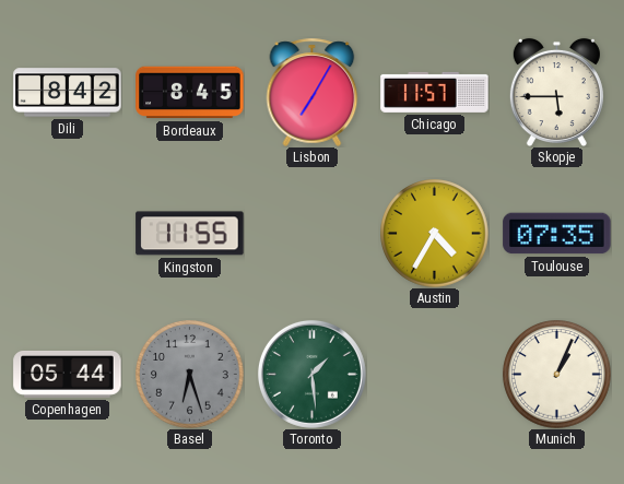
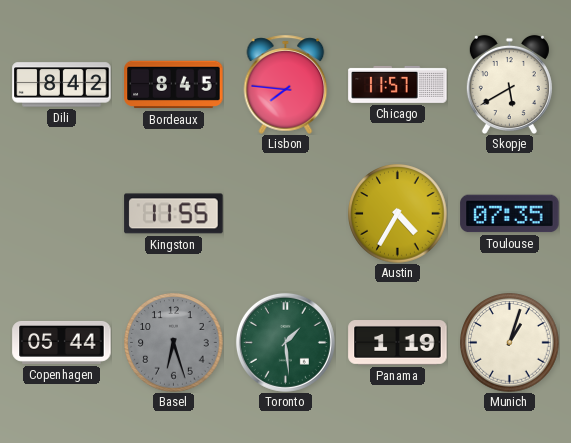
Lisbon: 7:05 -> 7:46
Skopje: 5:45 -> 5:40
Panama: none -> 1:19
Munich: 1:04 -> 1:03
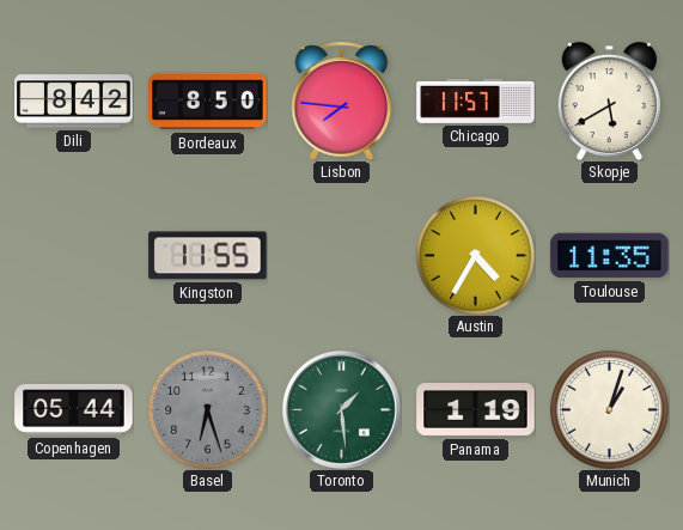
Bordeaux: 8:45 -> 8:50
Toulouse: 07:35 -> 11:35
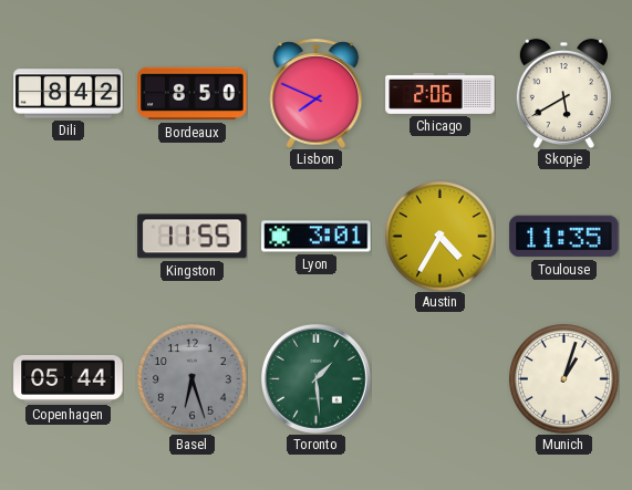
Lisbon: 7:46 -> 7:49
Chicago: 11:57 -> 2:06
Lyon: none -> 3:01
Panama: 1:19 -> none
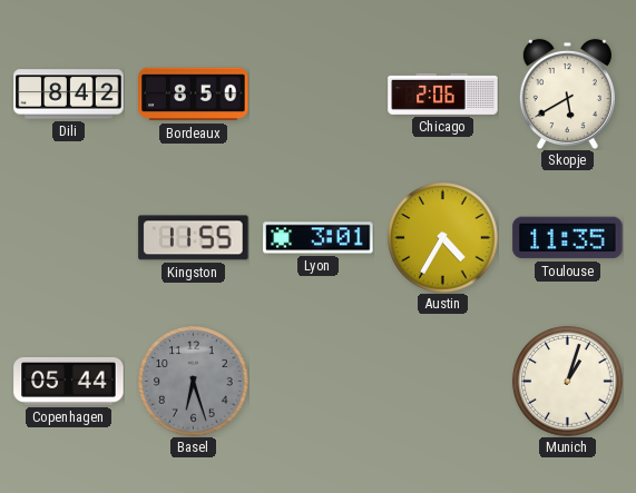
Lisbon: 7:49 -> none
Toronto: 1:29 -> none
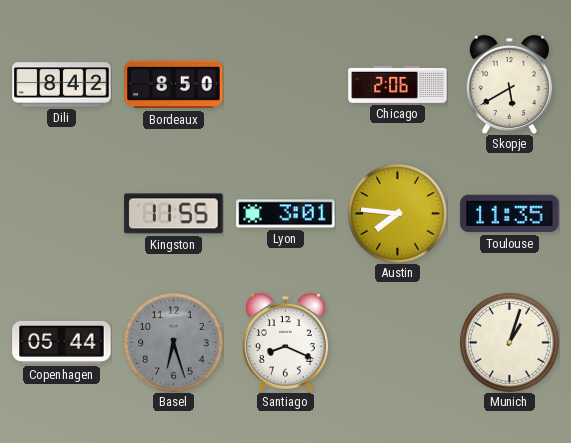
Austin: 4:35 -> 7:46
Santiago: none -> 8:19
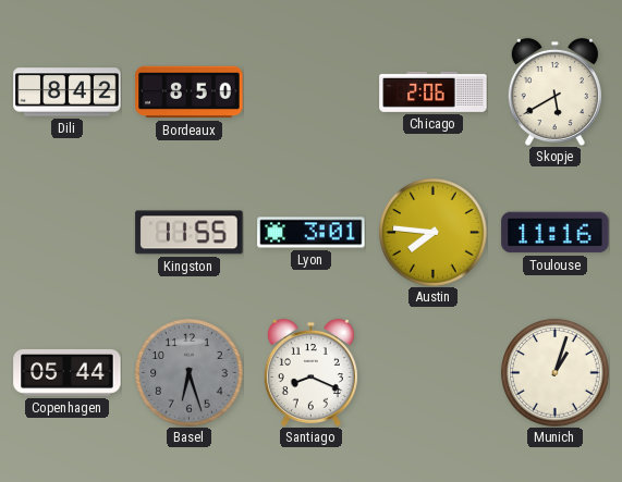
Toulouse: 11:35 -> 11:16
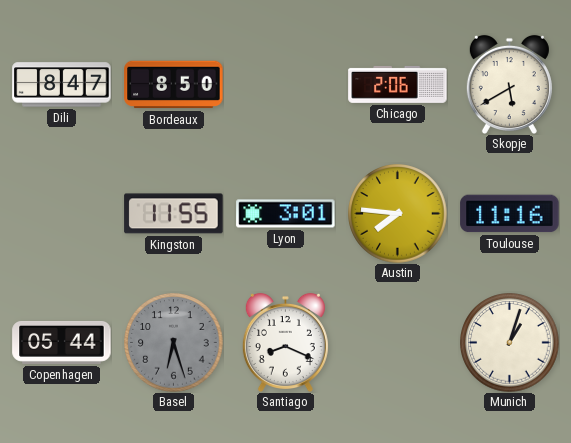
Dili: 8:42 -> 8:47
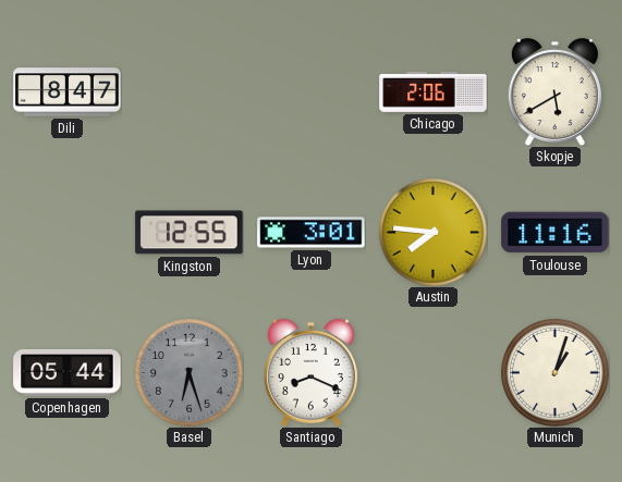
Bordeaux: 8:50 -> none
Kingston: 11:55 -> 12:55
